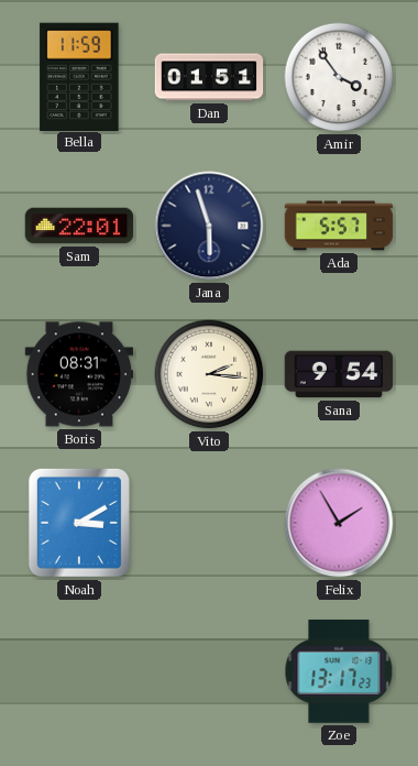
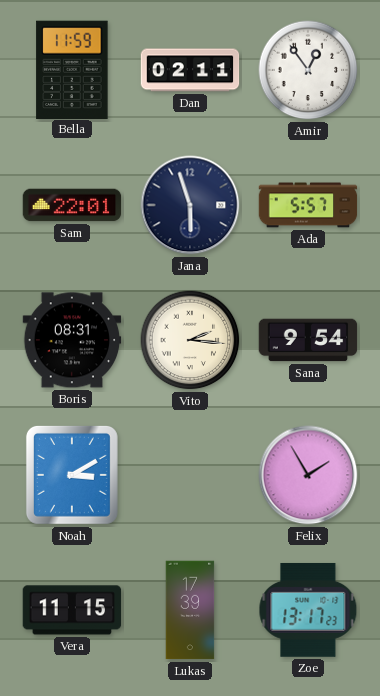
Dan: 01:51 -> 02:11
Amir: 3:54 -> 12:54
Vera: none -> 11:15
Lukas: none -> 17:39
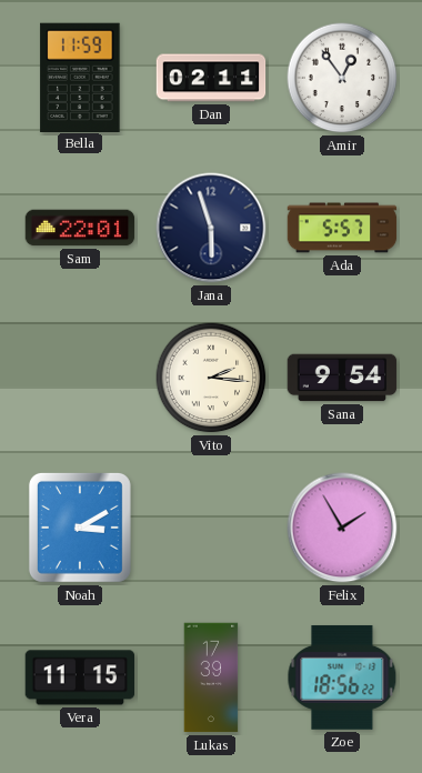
Boris: 08:31 -> none
Zoe: 13:17 -> 18:56
